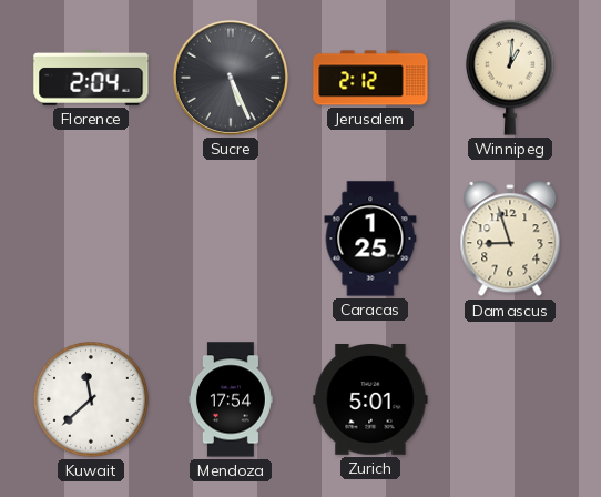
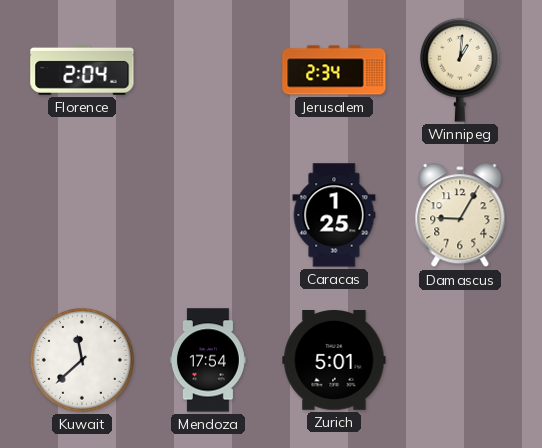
Sucre: 5:26 -> none
Jerusalem: 2:12 -> 2:34
Damascus: 8:57 -> 9:05
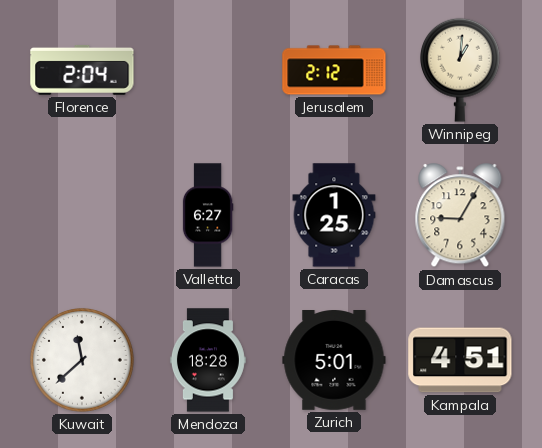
Jerusalem: 2:34 -> 2:12
Valletta: none -> 6:27
Mendoza: 17:54 -> 18:28
Kampala: none -> 4:51
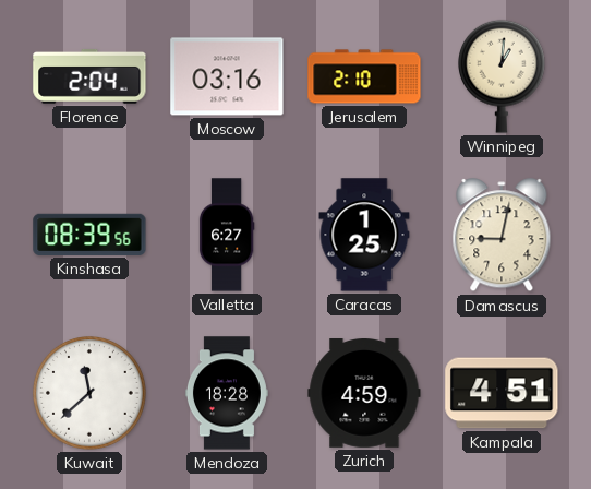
Moscow: none -> 03:16
Jerusalem: 2:12 -> 2:10
Kinshasa: none -> 08:39
Damascus: 9:05 -> 9:02
Zurich: 5:01 -> 4:59
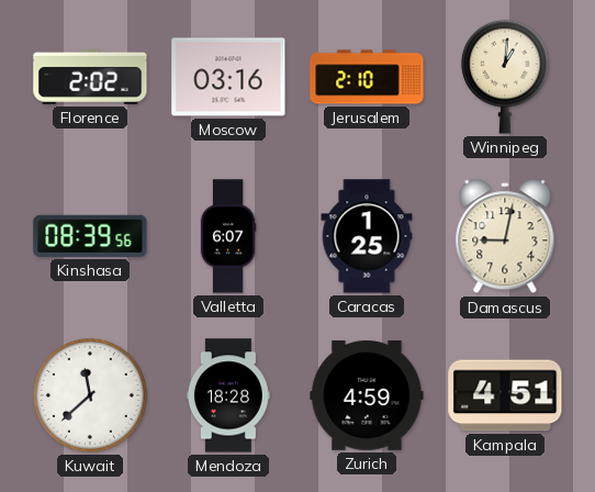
Florence: 2:04 -> 2:02
Valletta: 6:27 -> 6:07
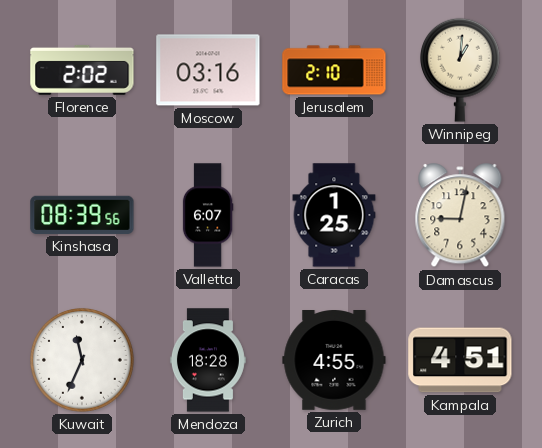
Kuwait: 11:38 -> 11:34
Zurich: 4:59 -> 4:55
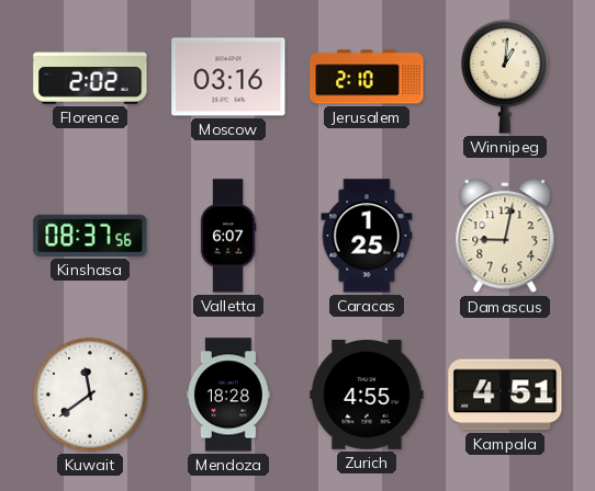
Kinshasa: 08:39 -> 08:37
Kuwait: 11:34 -> 11:39
